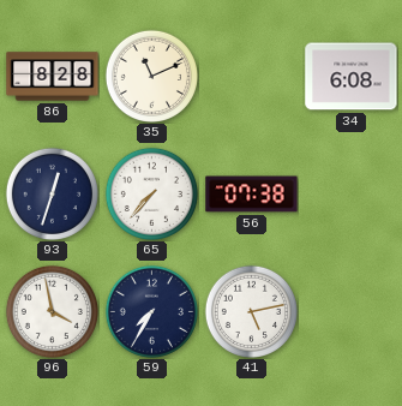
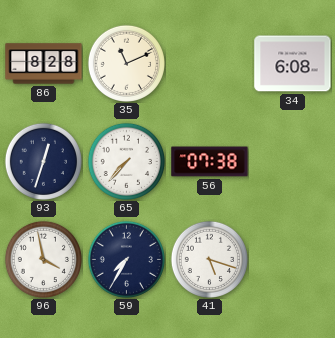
41: 5:13 -> 5:18
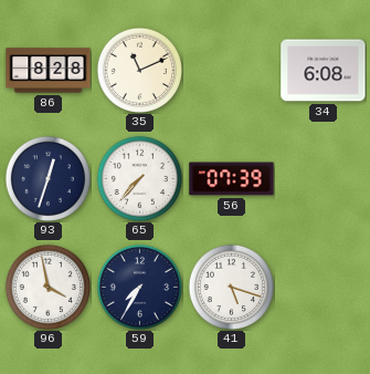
56: 07:38 -> 07:39
